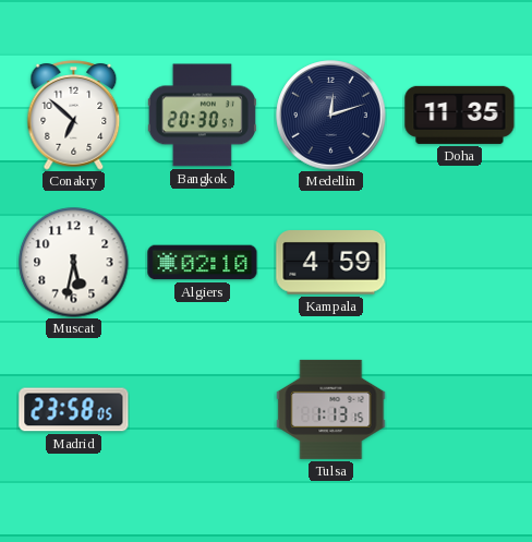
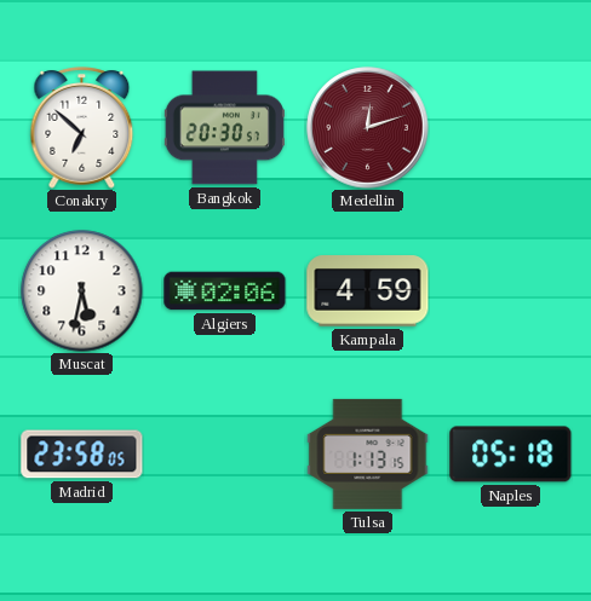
Medellin dial: navy -> burgundy
Doha: 11:35 -> none
Algiers: 02:10 -> 02:06
Naples: none -> 05:18
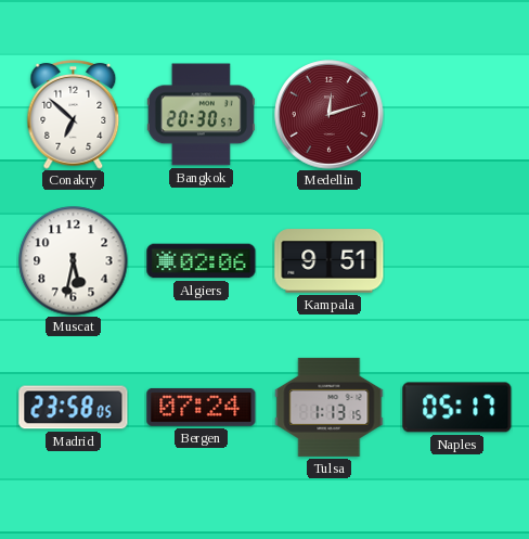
Kampala: 4:59 -> 9:51
Bergen: none -> 07:24
Naples: 05:18 -> 05:17
